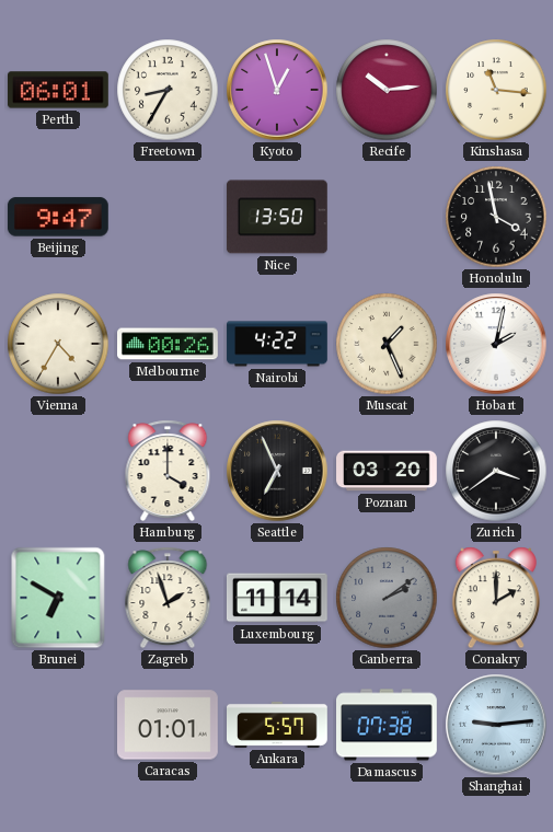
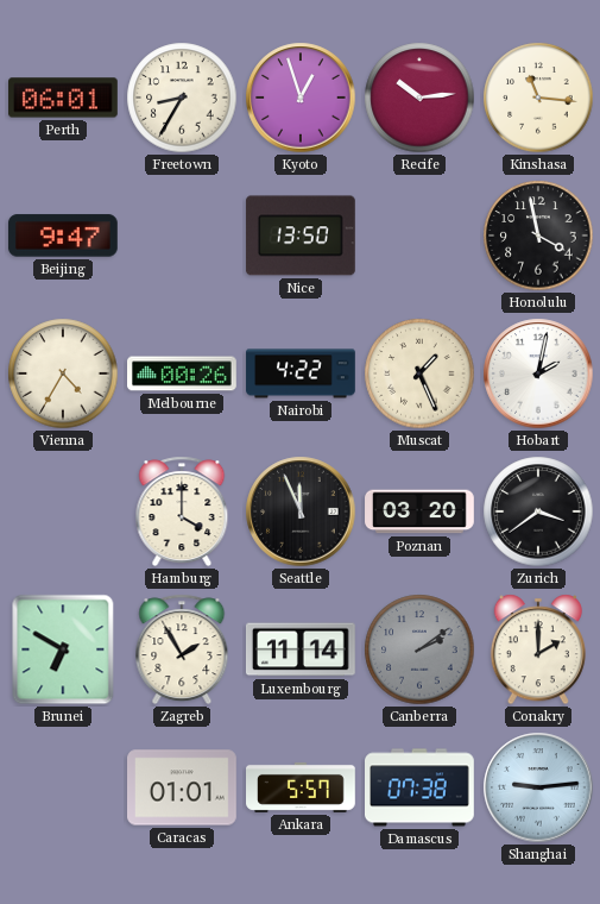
Seattle: 6:56 -> 11:56
Zagreb: 1:57 -> 1:55
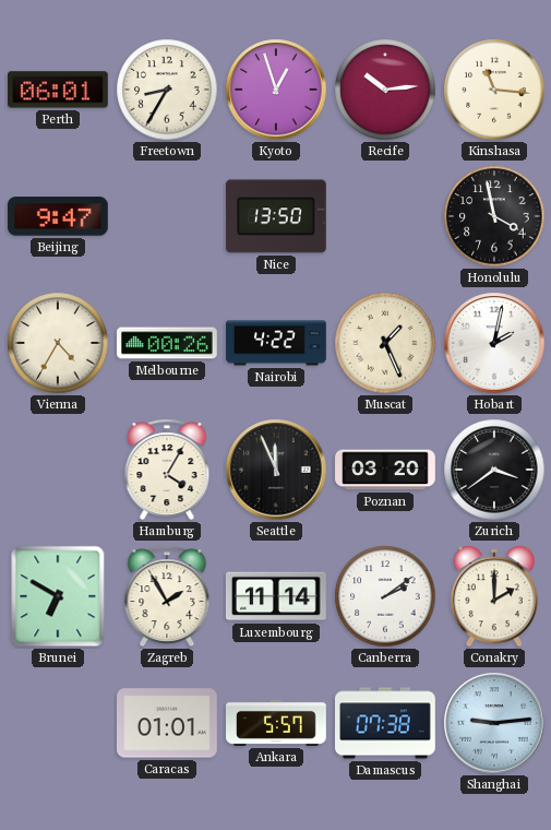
Hamburg: 4:00 -> 4:05
Canberra dial: grey -> white
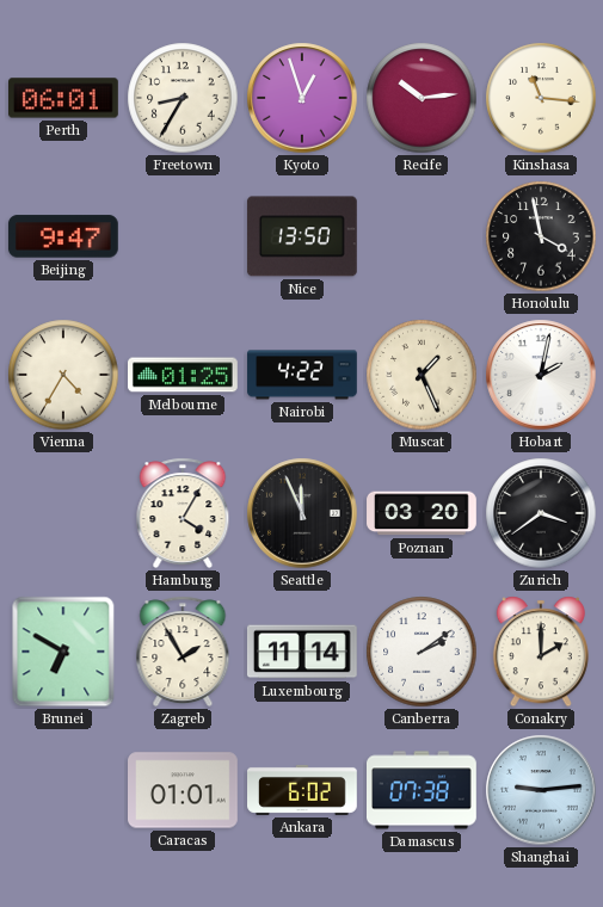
Melbourne: 00:26 -> 01:25
Ankara: 5:57 -> 6:02
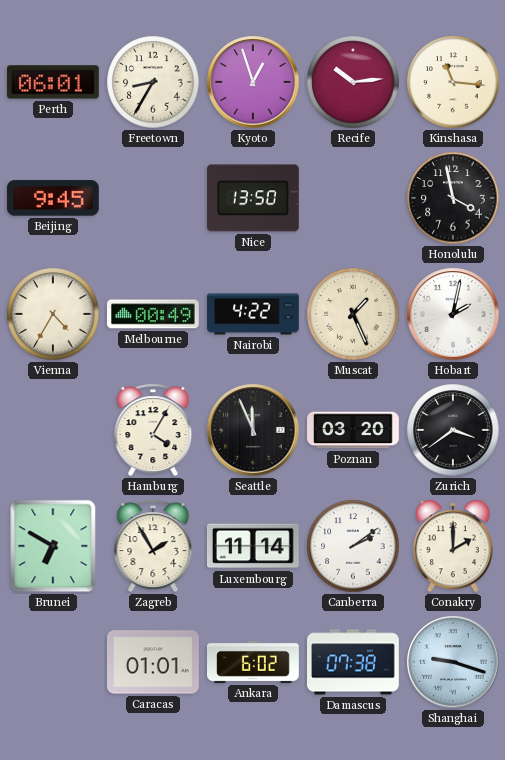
Beijing: 9:47 -> 9:45
Melbourne: 01:25 -> 00:49
Shanghai: 9:14 -> 9:18
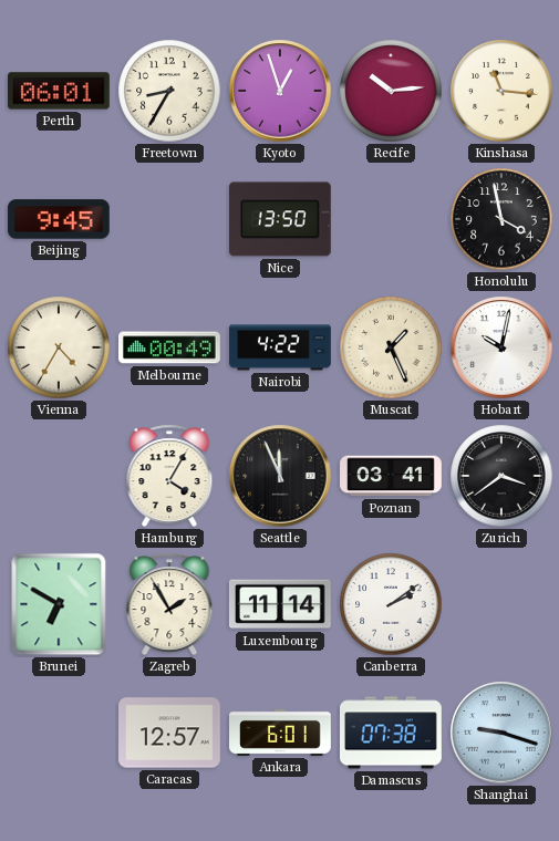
Hobart: 2:02 -> 10:02
Poznan: 03:20 -> 03:41
Conakry: 2:00 -> none
Caracas: 01:01 -> 12:57
Ankara: 6:02 -> 6:01
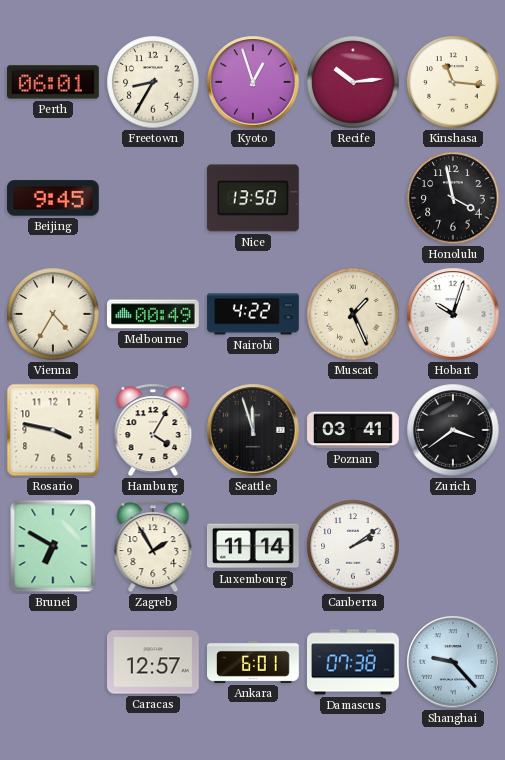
Hobart: 10:02 -> 10:03
Rosario: none -> 3:47
Seattle: 11:56 -> 11:57
Shanghai: 9:18 -> 9:23
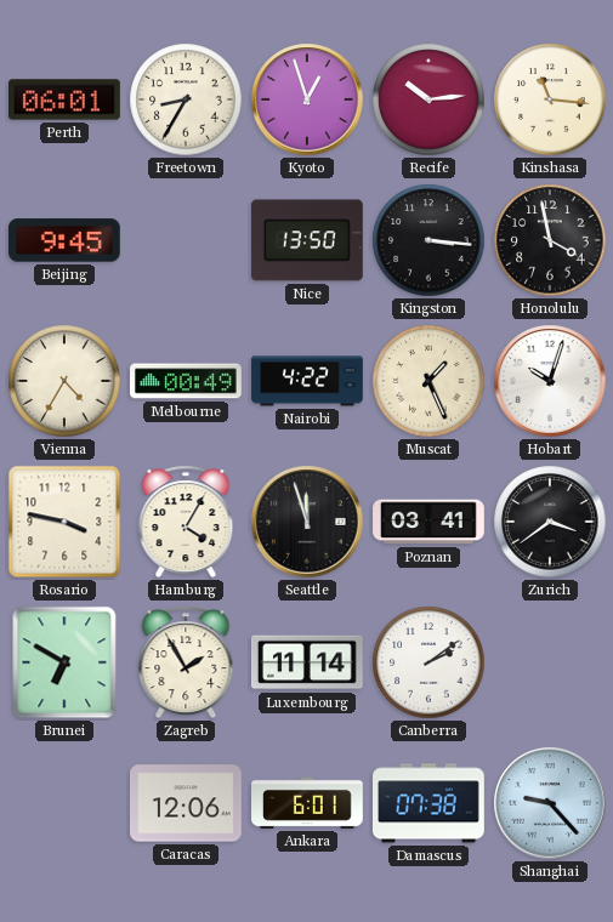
Kingston: none -> 3:16
Caracas: 12:57 -> 12:06
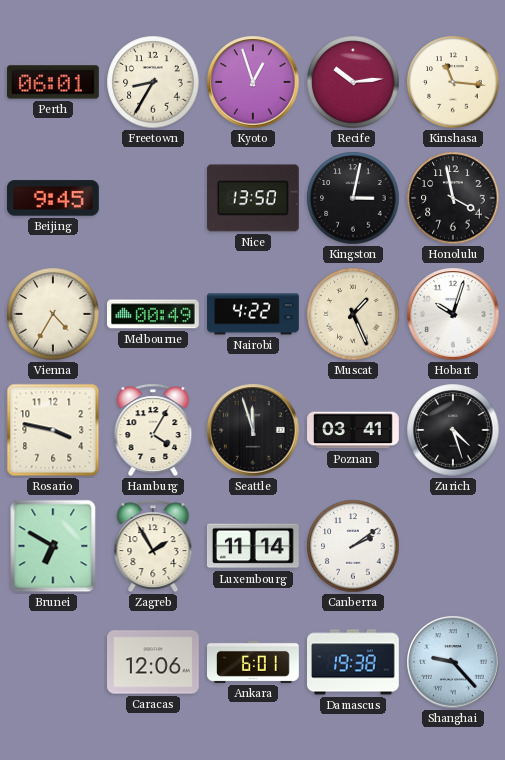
Kingston: 3:16 -> 3:02
Zurich: 3:39 -> 4:27
Damascus: 07:38 -> 19:38
